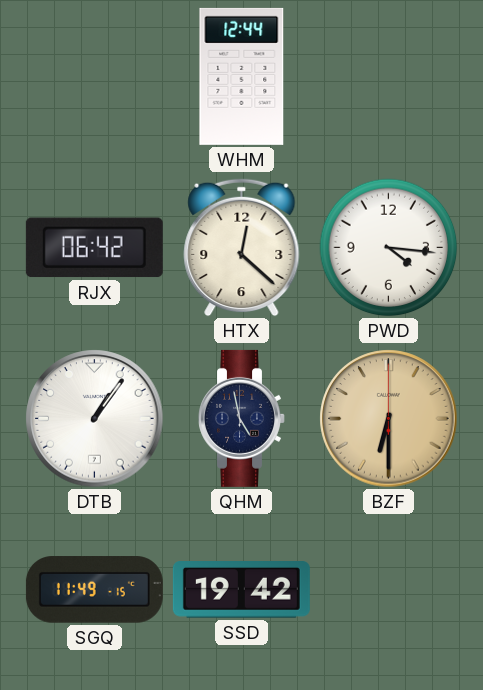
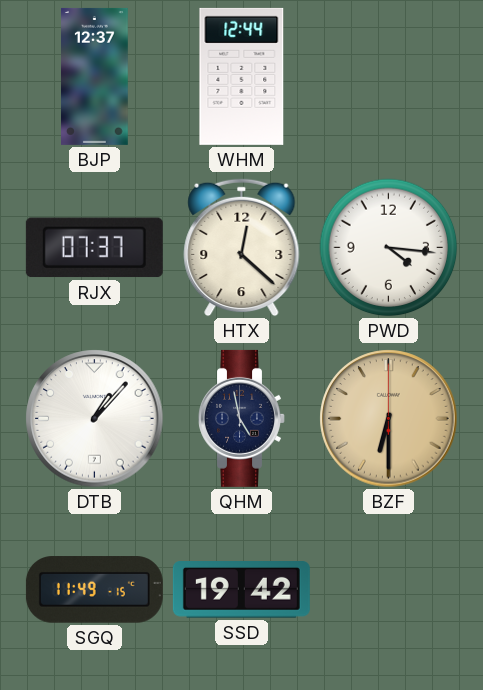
BJP: none -> 12:37
RJX: 06:42 -> 07:37
DTB: 1:06 -> 1:07
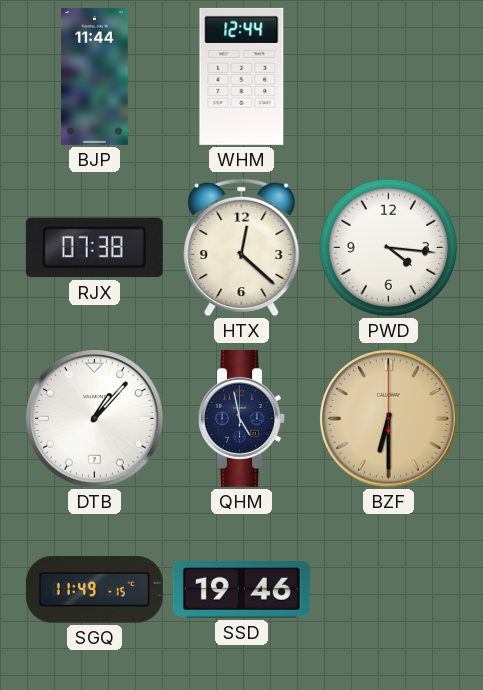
BJP: 12:37 -> 11:44
RJX: 07:37 -> 07:38
SSD: 19:42 -> 19:46
